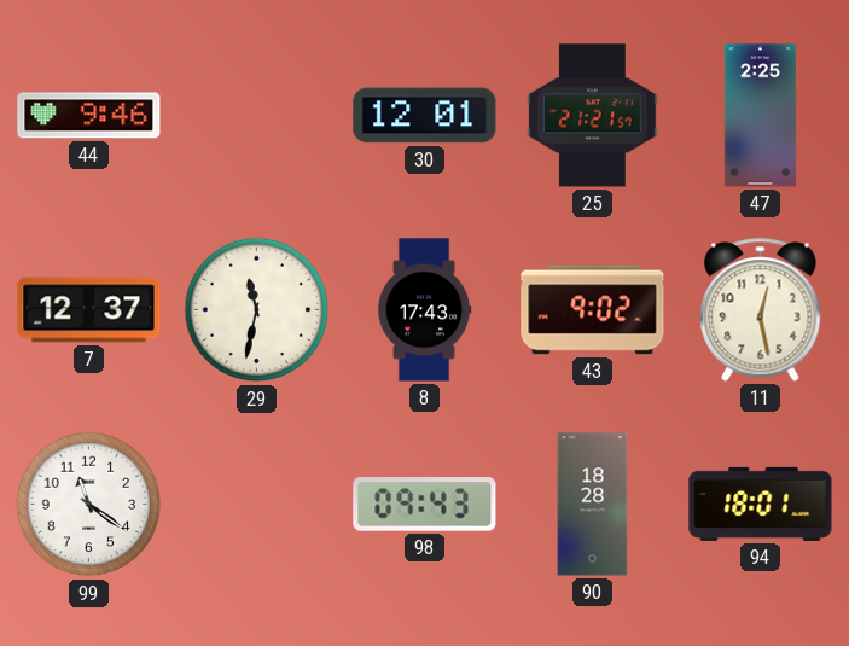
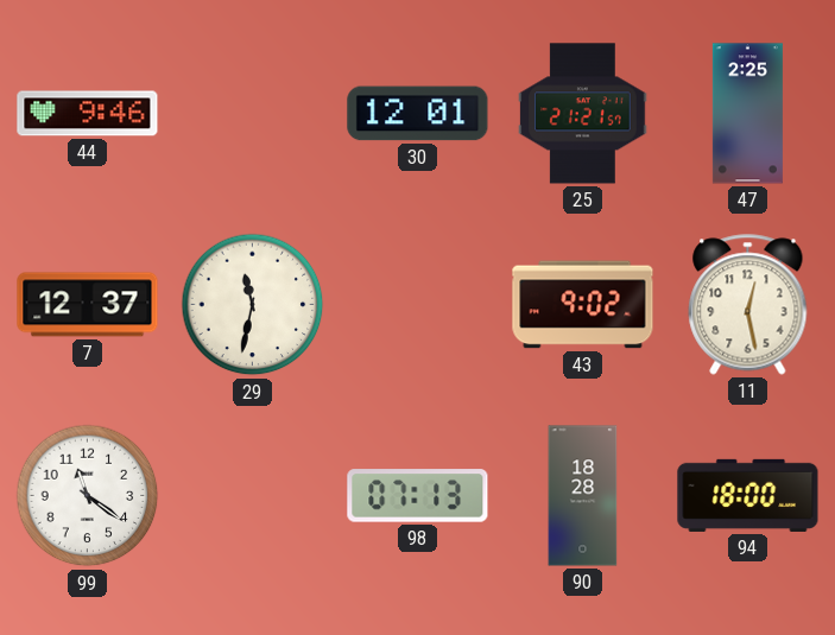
8: 17:43 -> none
98: 09:43 -> 07:13
94: 18:01 -> 18:00
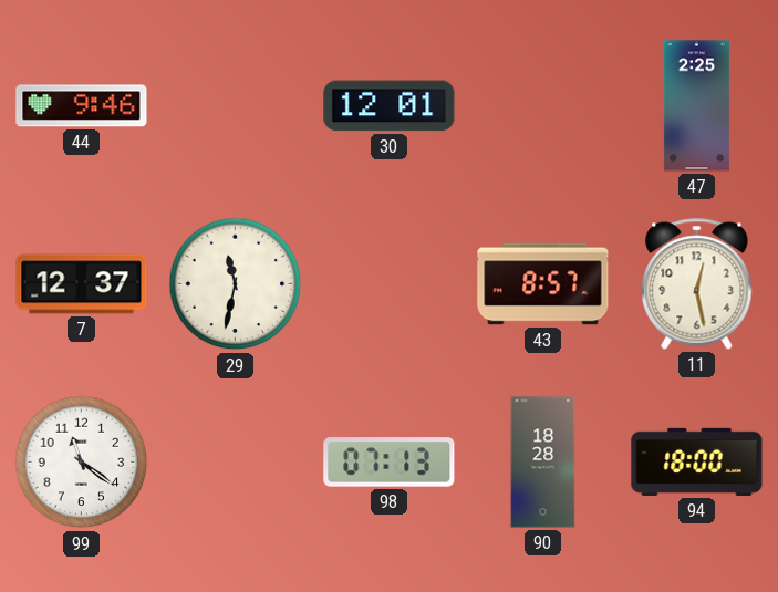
25: 21:21 -> none
43: 9:02 -> 8:57
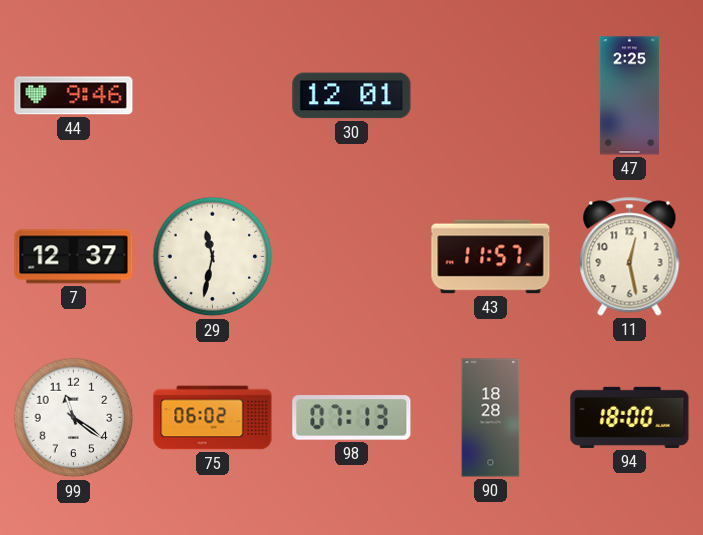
43: 8:57 -> 11:57
75: none -> 06:02
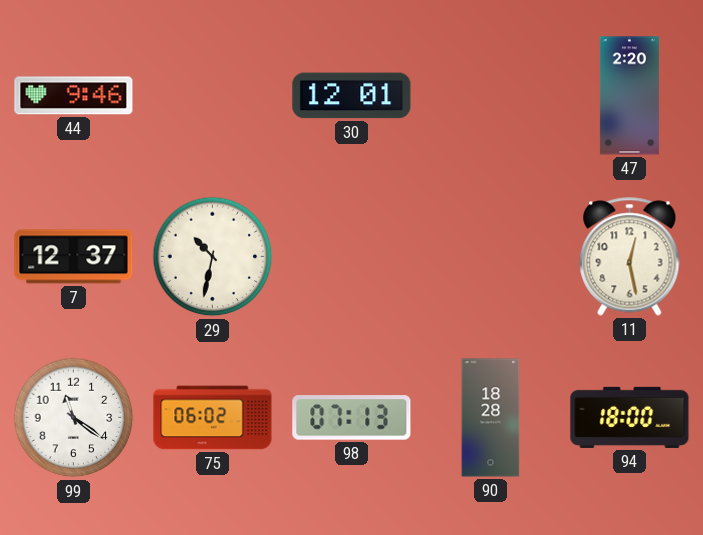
47: 2:25 -> 2:20
29: 11:32 -> 10:32
43: 11:57 -> none
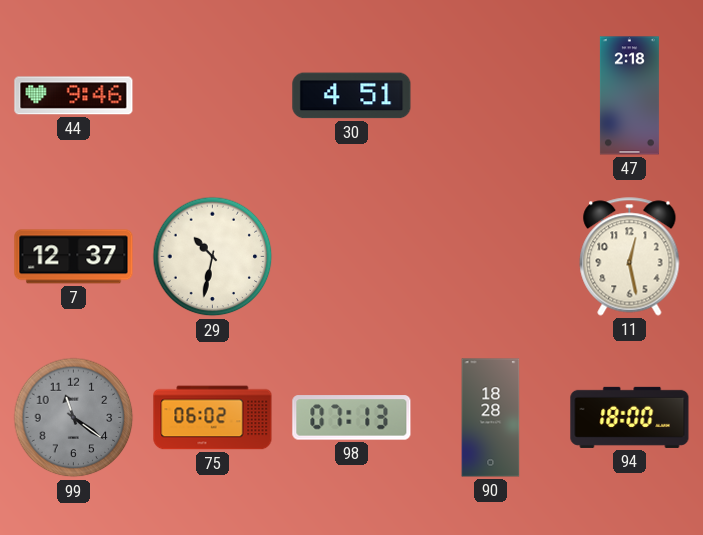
30: 12:01 -> 4:51
47: 2:20 -> 2:18
99 dial: white -> grey
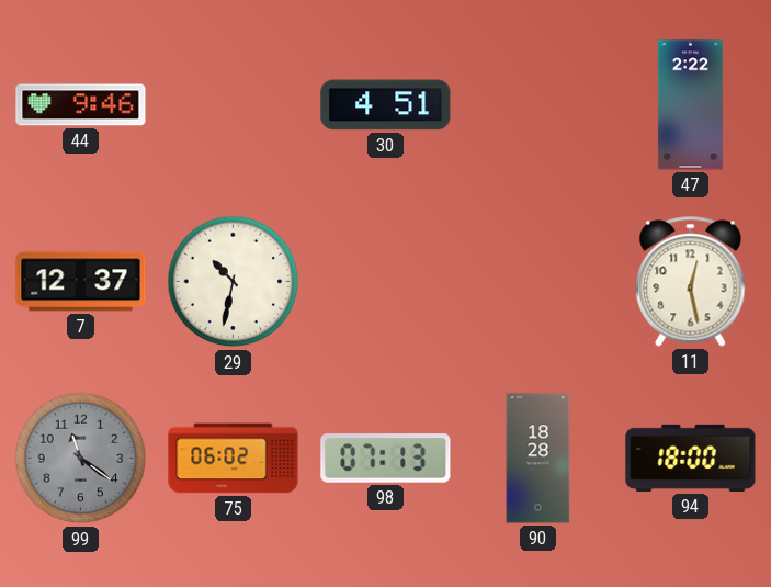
47: 2:18 -> 2:22
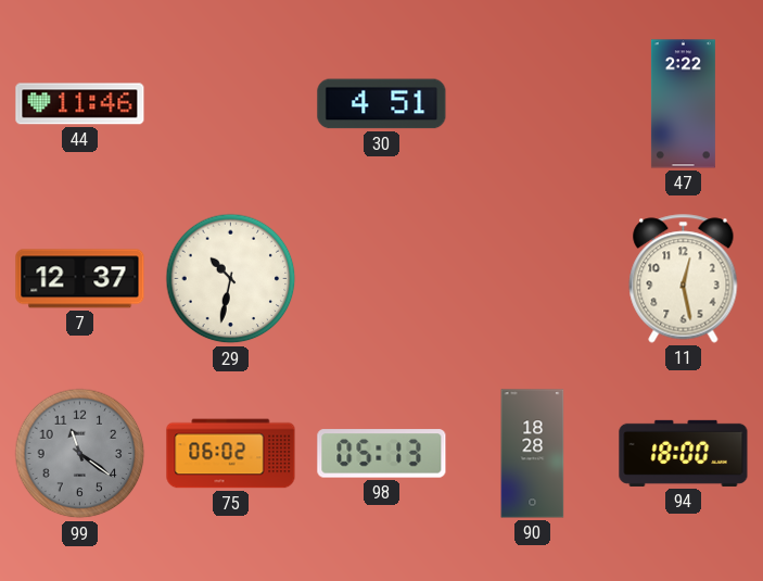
44: 9:46 -> 11:46
98: 07:13 -> 05:13
